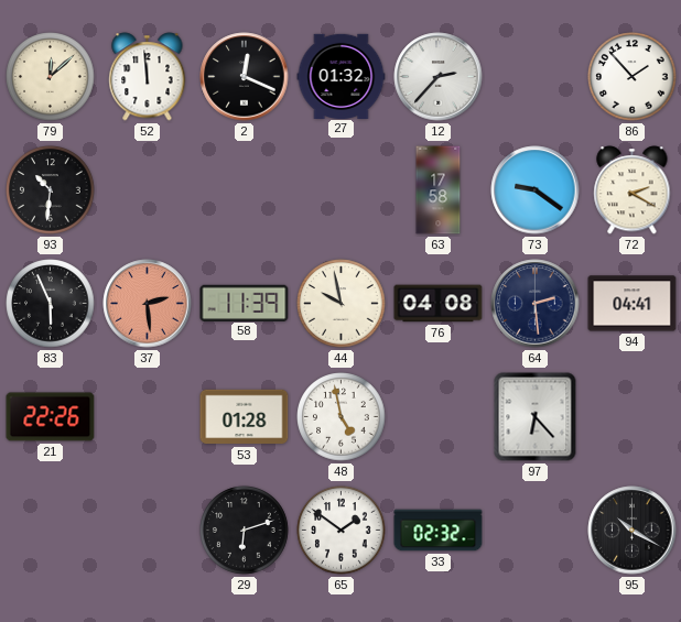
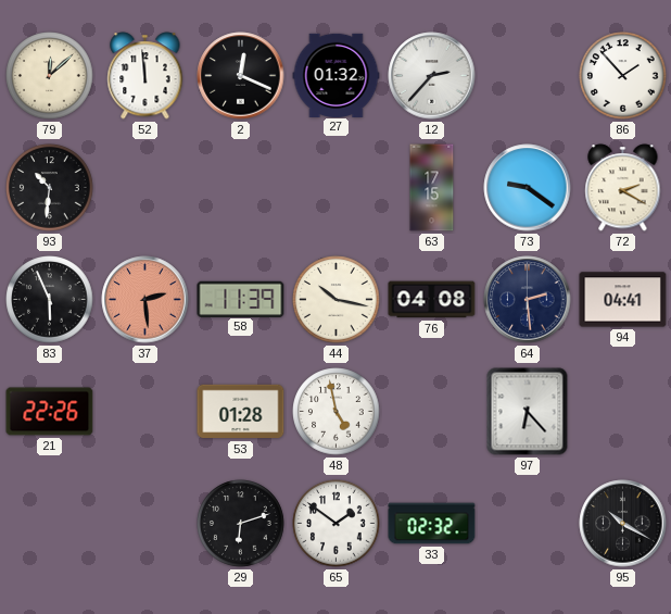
63: 17:58 -> 17:15
44: 9:58 -> 10:17
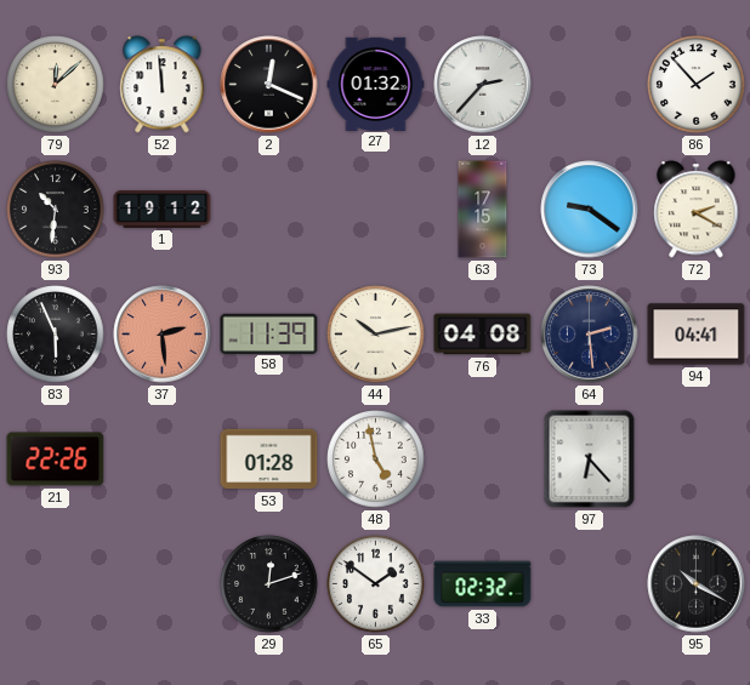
1: none -> 19:12
44: 10:17 -> 10:13
29: 6:12 -> 12:12
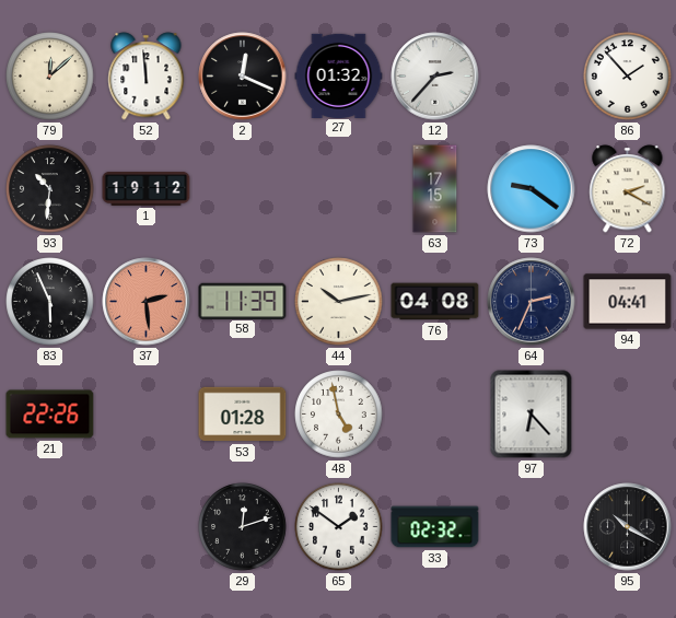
64: 2:29 -> 2:34
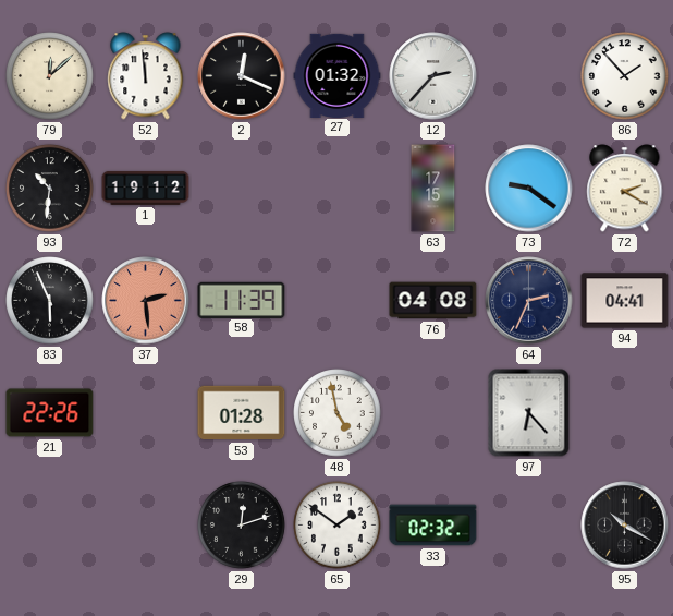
44: 10:13 -> none
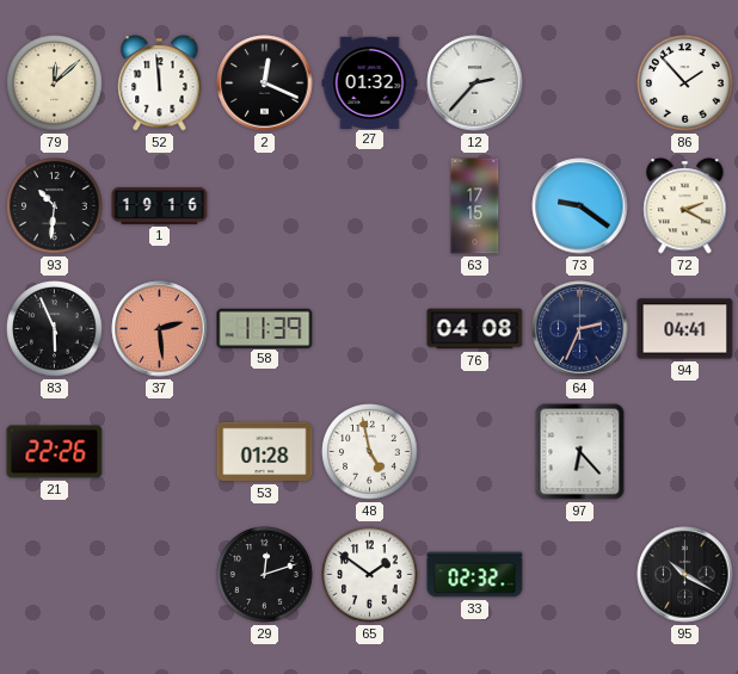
1: 19:12 -> 19:16
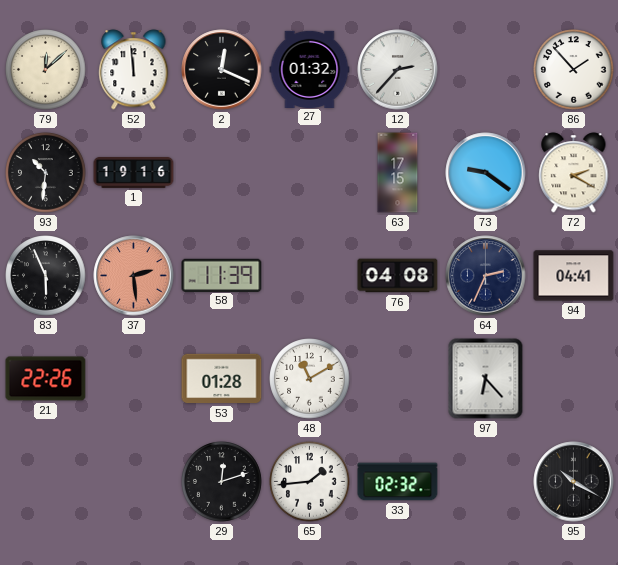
48: 4:58 -> 11:10
65: 1:51 -> 1:44
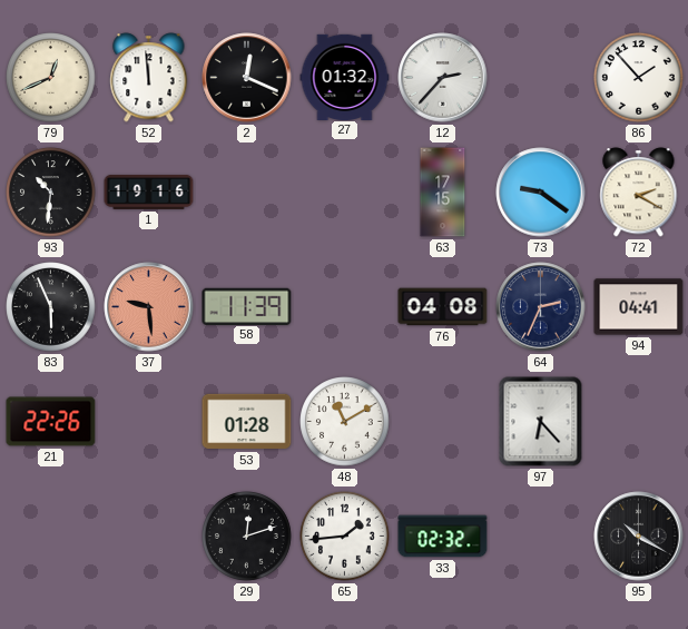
79: 12:08 -> 12:41
37: 2:29 -> 9:29
